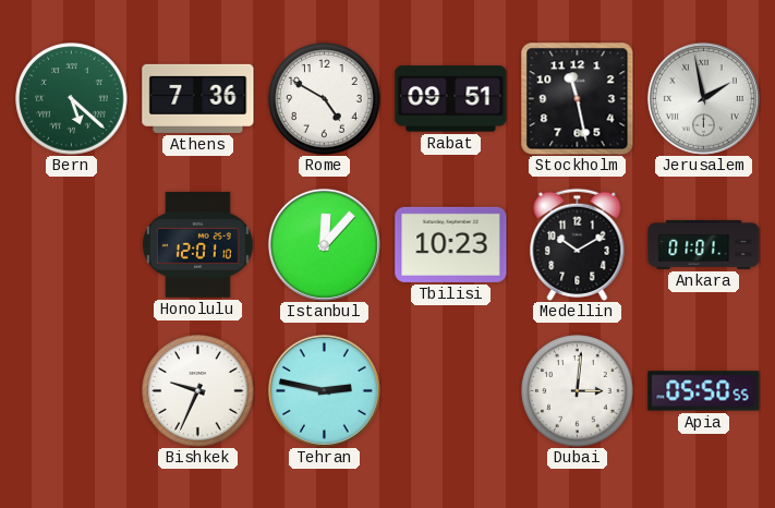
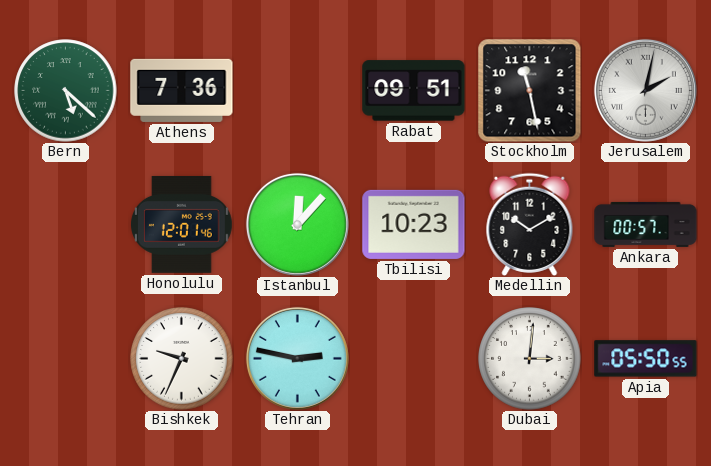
Rome: 4:50 -> none
Jerusalem: 1:58 -> 2:02
Honolulu: 12:01:10 -> 12:01:46
Ankara: 01:01 -> 00:57
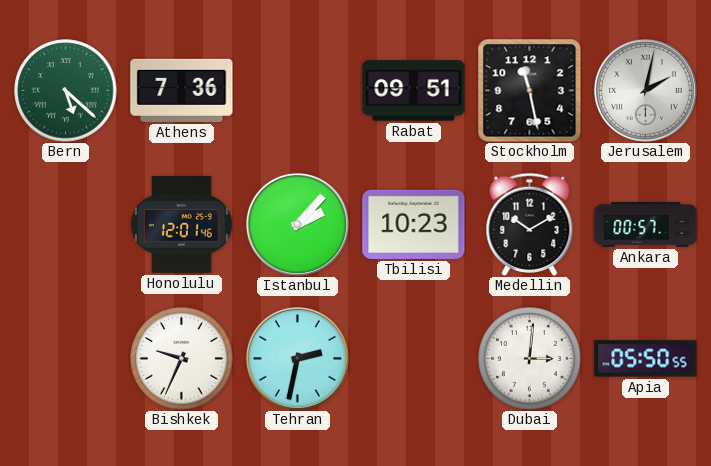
Istanbul: 12:07 -> 2:07
Tehran: 2:47 -> 2:32
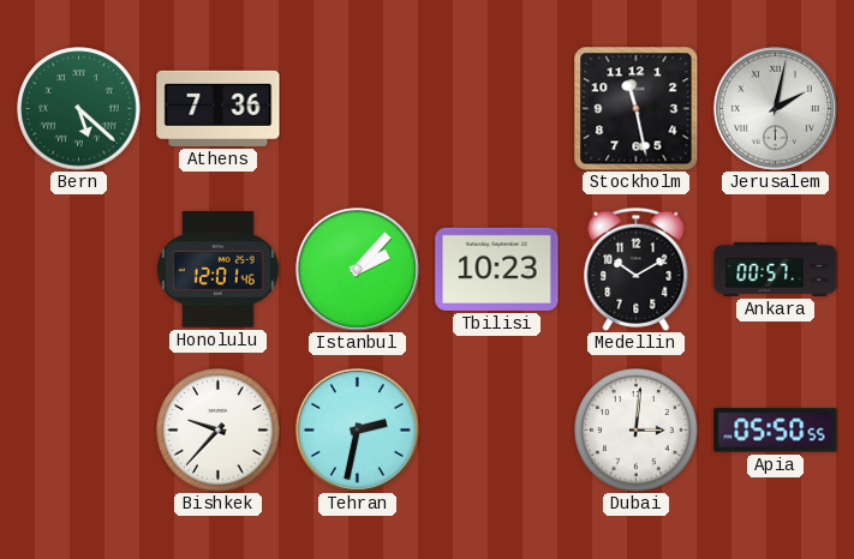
Rabat: 09:51 -> none
Bishkek: 9:34 -> 9:37
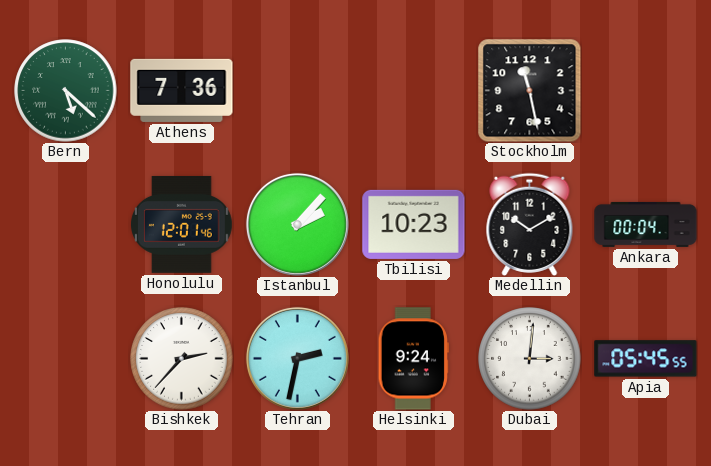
Jerusalem: 2:02 -> none
Ankara: 00:57 -> 00:04
Bishkek: 9:37 -> 2:37
Helsinki: none -> 9:24
Apia: 05:50 -> 05:45
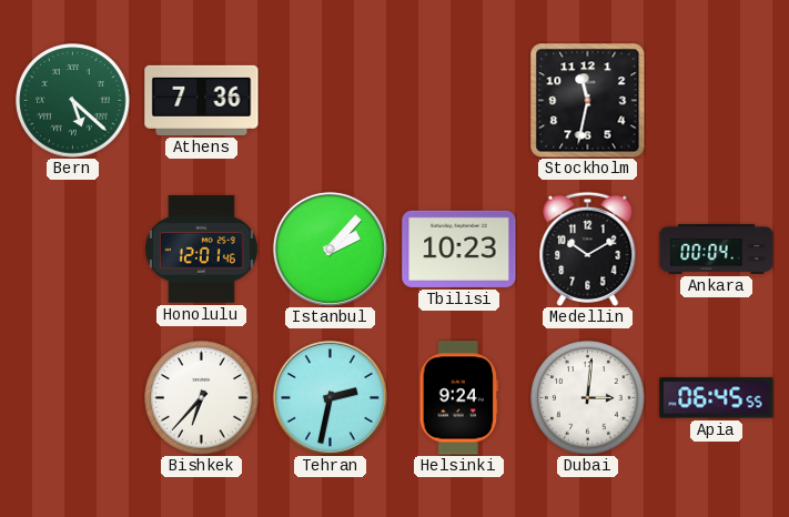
Stockholm: 11:28 -> 11:32
Bishkek: 2:37 -> 6:37
Apia: 05:45 -> 06:45
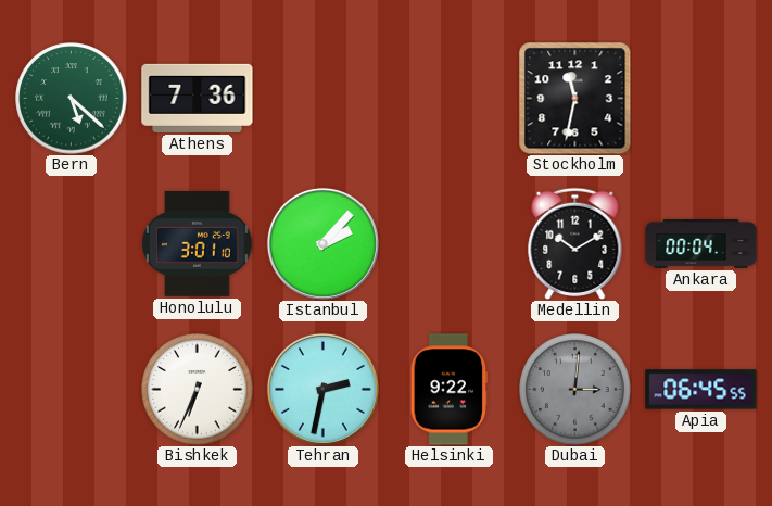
Honolulu: 12:01 -> 3:01
Tbilisi: 10:23 -> none
Bishkek: 6:37 -> 6:34
Helsinki: 9:24 -> 9:22
Dubai dial: white -> grey
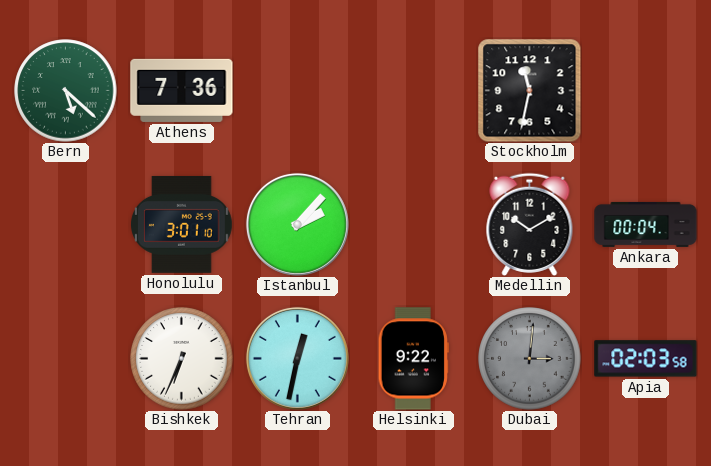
Tehran: 2:32 -> 12:32
Apia: 06:45 -> 02:03
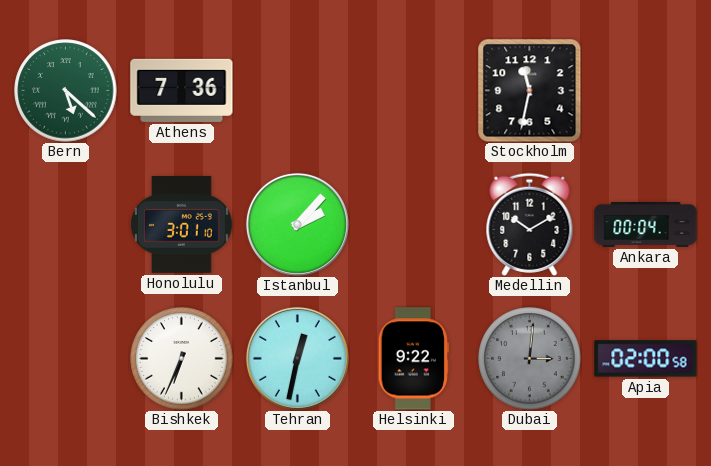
Apia: 02:03 -> 02:00
